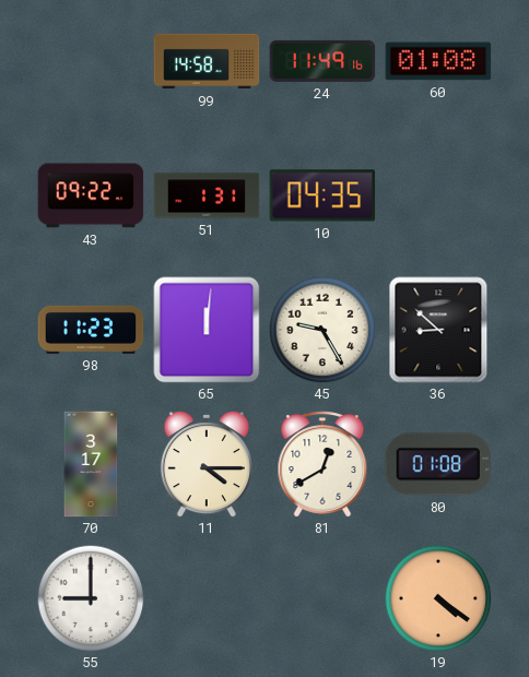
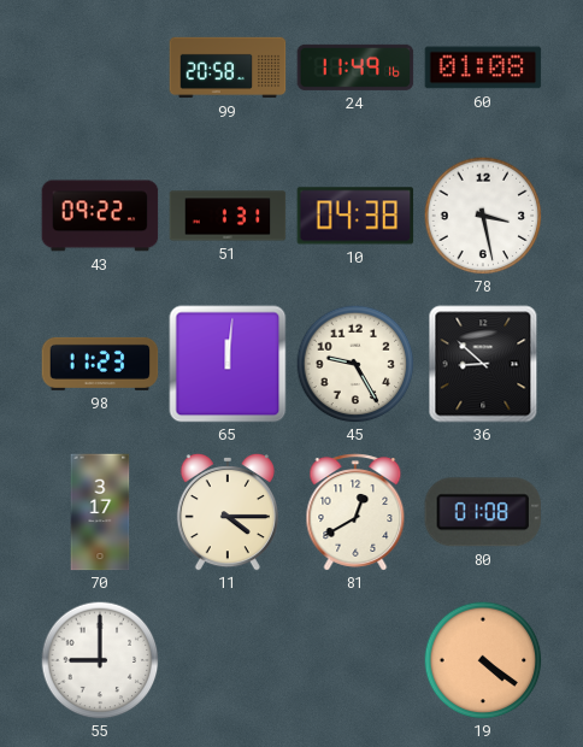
99: 14:58 -> 20:58
10: 04:35 -> 04:38
78: none -> 3:28
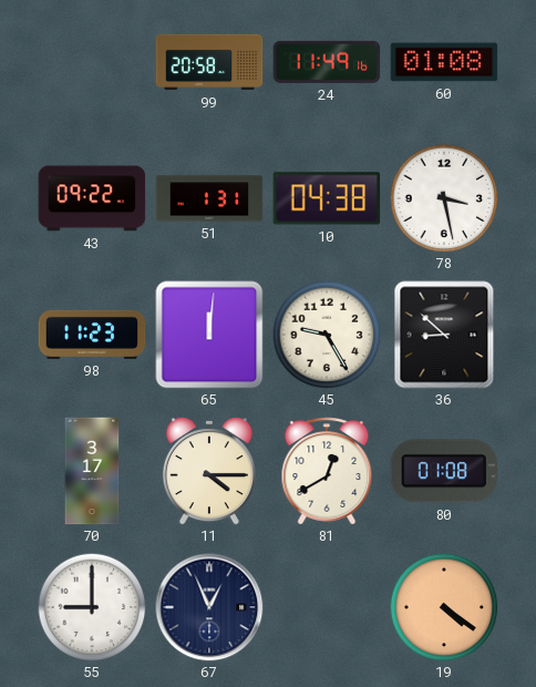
67: none -> 12:56
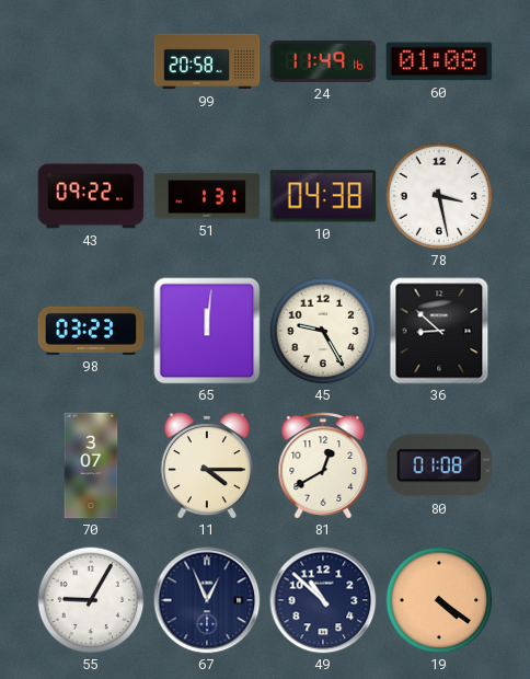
98: 11:23 -> 03:23
70: 3:17 -> 3:07
55: 9:00 -> 9:05
49: none -> 10:52
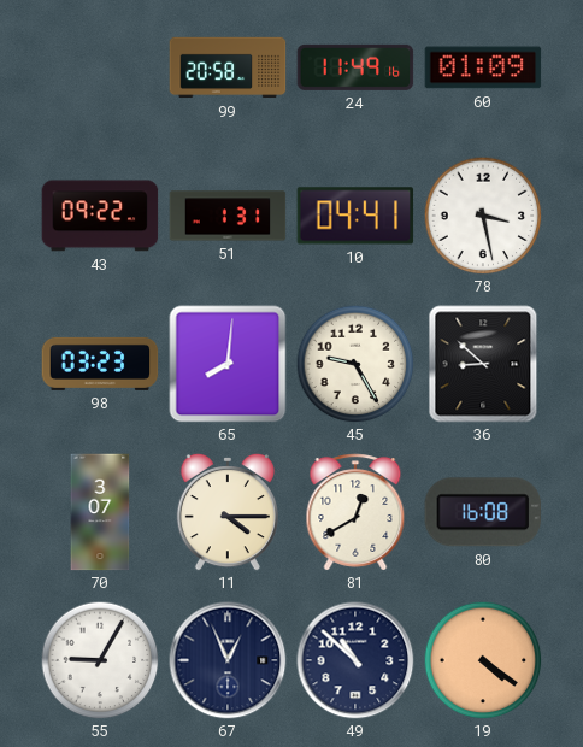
60: 01:08 -> 01:09
10: 04:38 -> 04:41
65: 12:01 -> 8:01
80: 01:08 -> 16:08
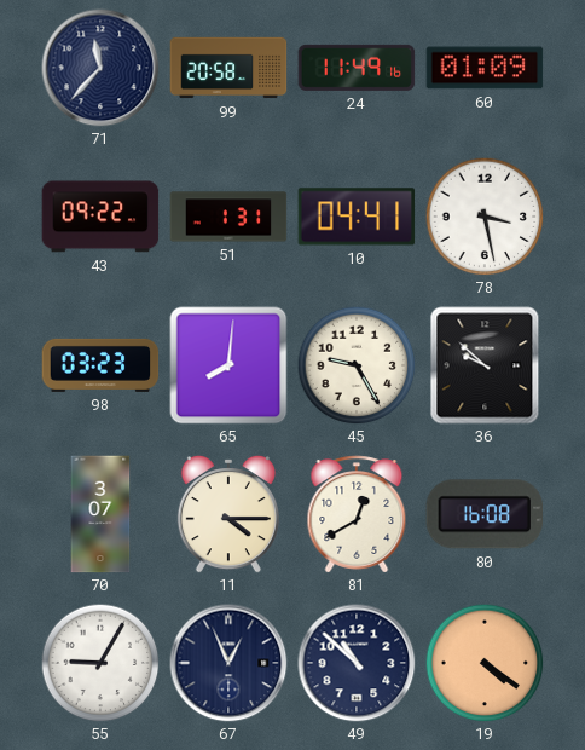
71: none -> 11:37
36: 8:52 -> 9:52
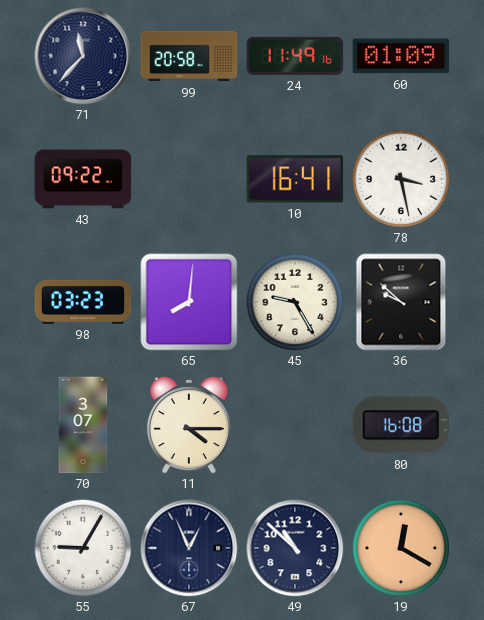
51: 1:31 -> none
10: 04:41 -> 16:41
81: 12:40 -> none
19: 4:21 -> 12:20
